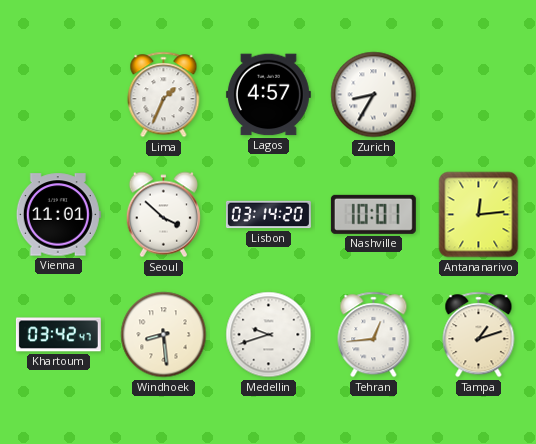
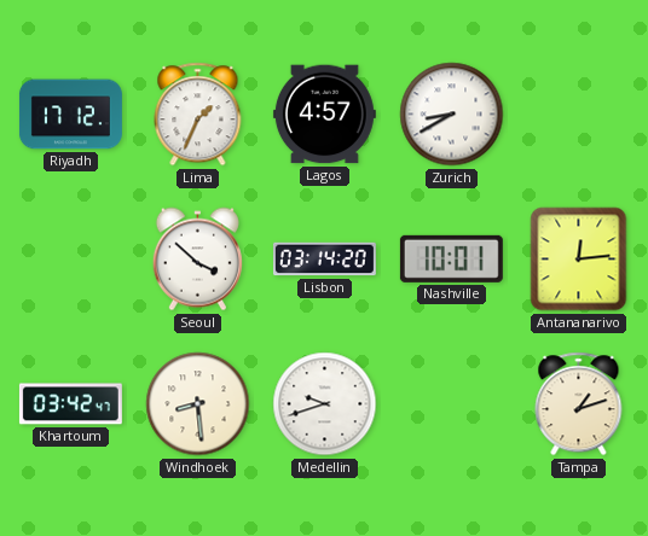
Riyadh: none -> 17:12
Zurich: 8:35 -> 8:40
Vienna: 11:01 -> none
Tehran: 12:44 -> none
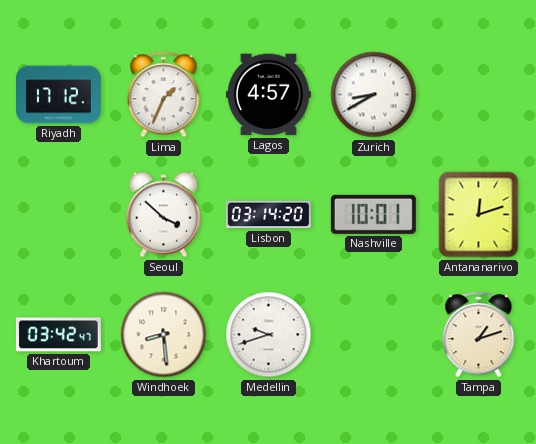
Antananarivo: 12:14 -> 12:12
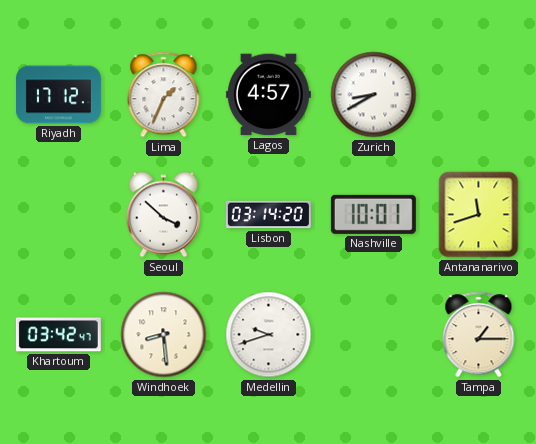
Antananarivo: 12:12 -> 11:42
Tampa: 1:12 -> 1:15
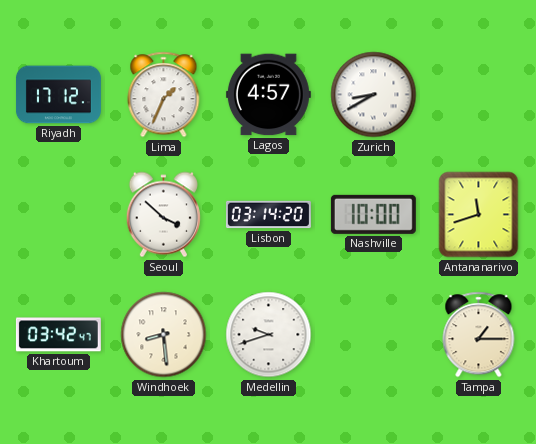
Nashville: 10:01 -> 10:00
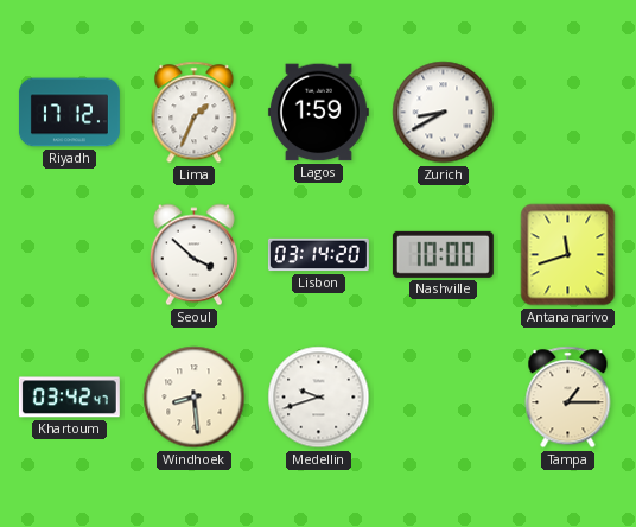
Lagos: 4:57 -> 1:59
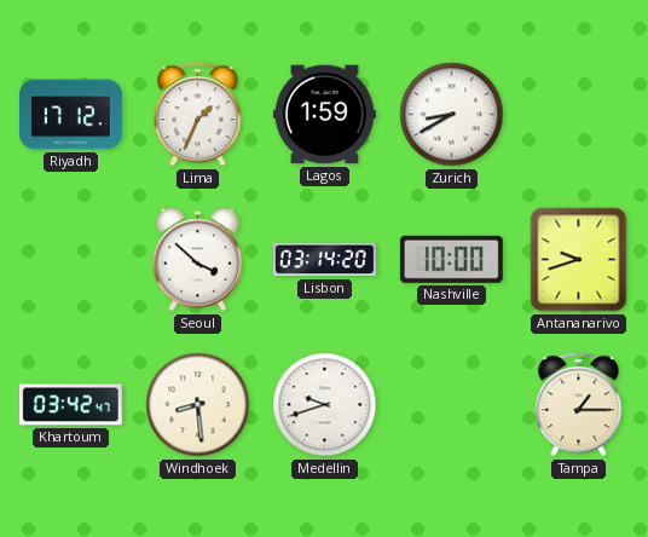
Antananarivo: 11:42 -> 9:42
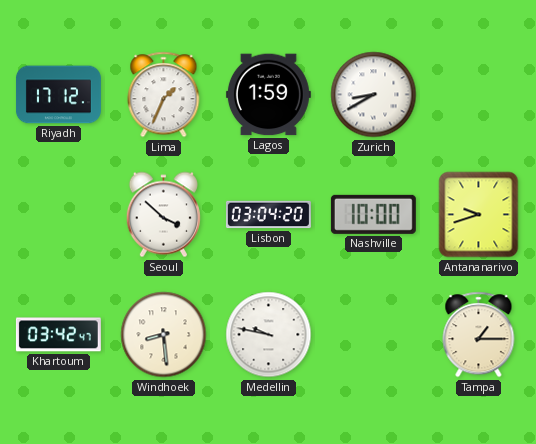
Lisbon: 03:14 -> 03:04
Medellin: 9:42 -> 9:47
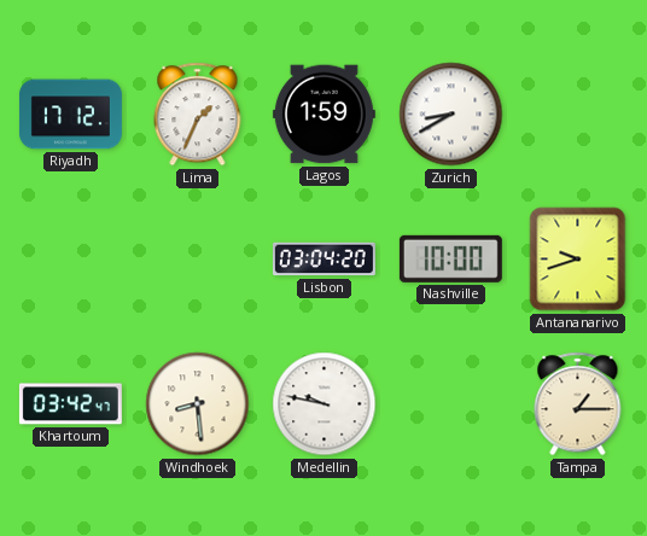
Seoul: 3:52 -> none
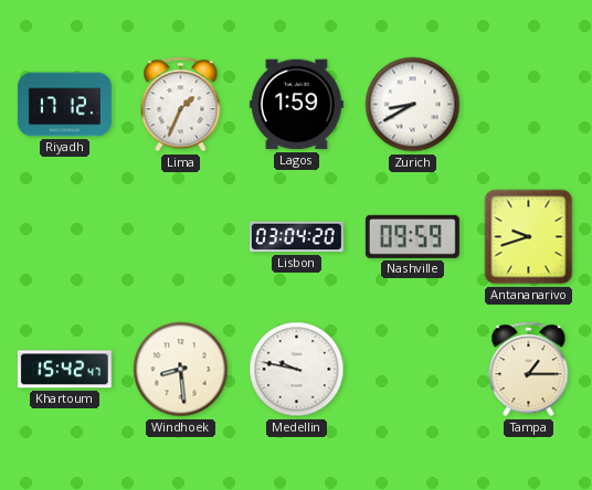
Nashville: 10:00 -> 09:59
Khartoum: 03:42 -> 15:42
